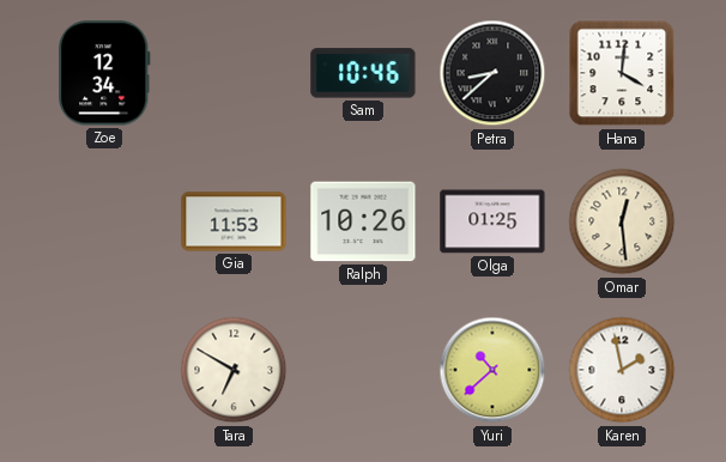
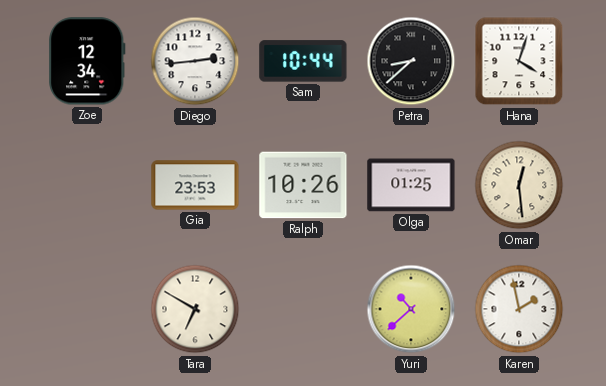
Diego: none -> 2:44
Sam: 10:46 -> 10:44
Hana: 4:01 -> 4:03
Gia: 11:53 -> 23:53
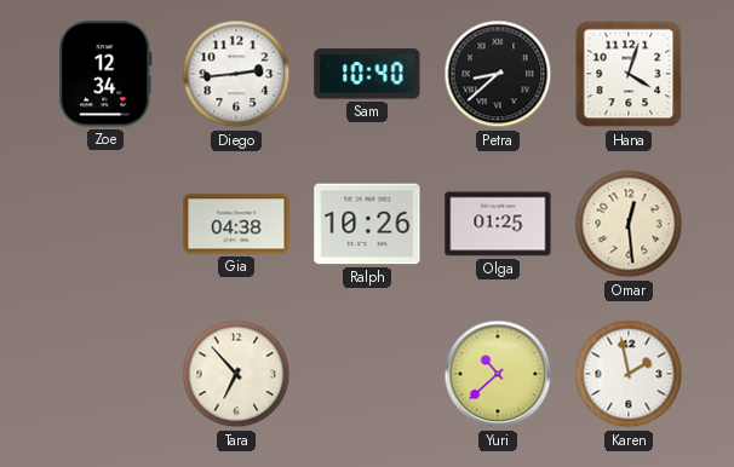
Sam: 10:44 -> 10:40
Gia: 23:53 -> 04:38
Tara: 6:50 -> 6:53
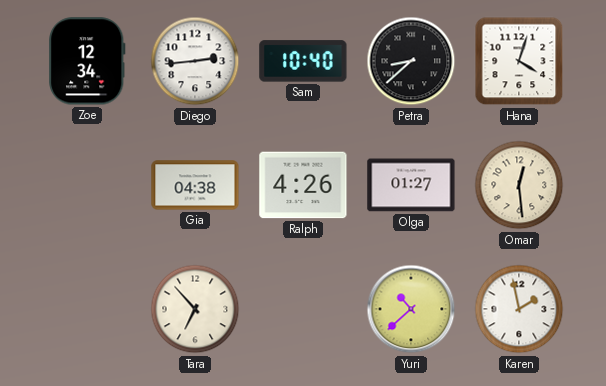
Ralph: 10:26 -> 4:26
Olga: 01:25 -> 01:27
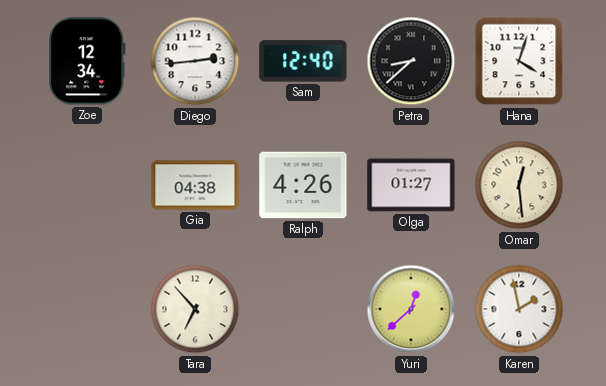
Sam: 10:40 -> 12:40
Yuri: 10:38 -> 12:38
